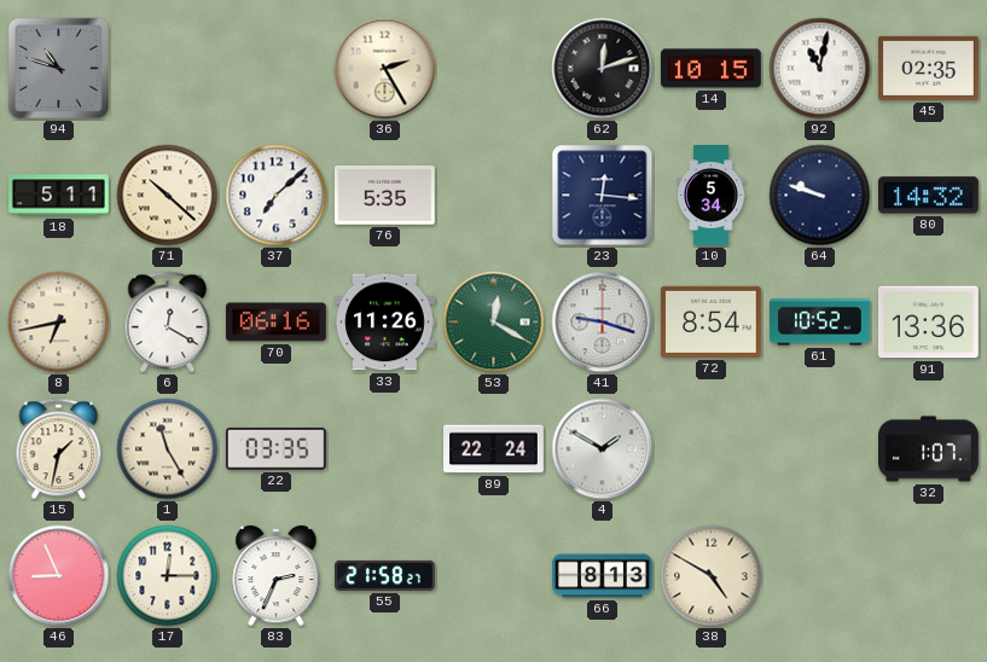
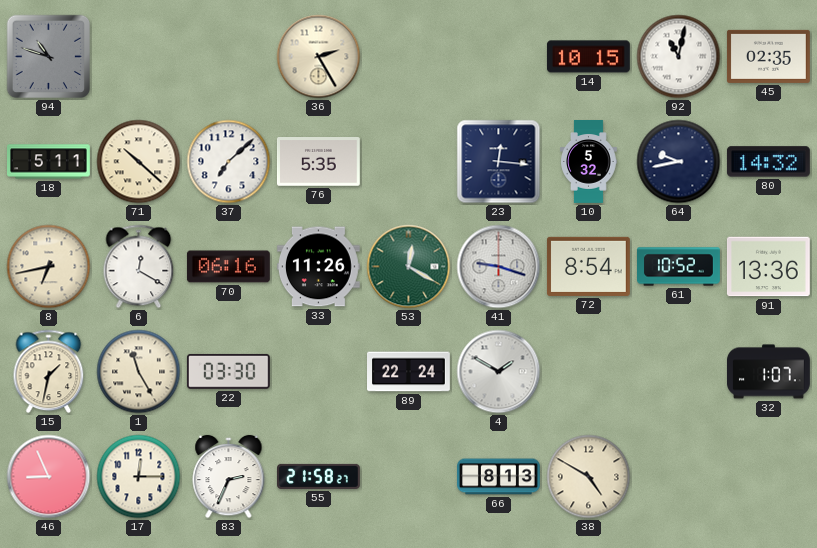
62: 12:12 -> none
10: 5:34 -> 5:32
64: 9:48 -> 9:43
22: 03:35 -> 03:30
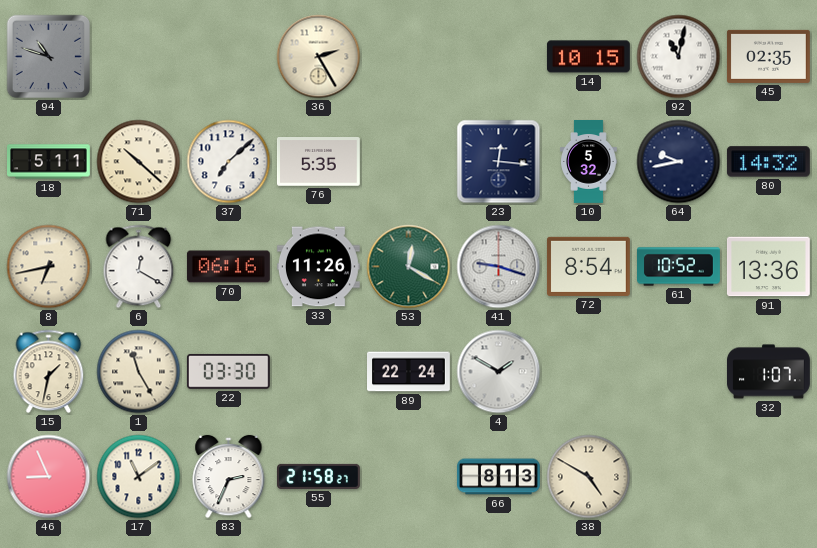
17: 12:15 -> 11:09
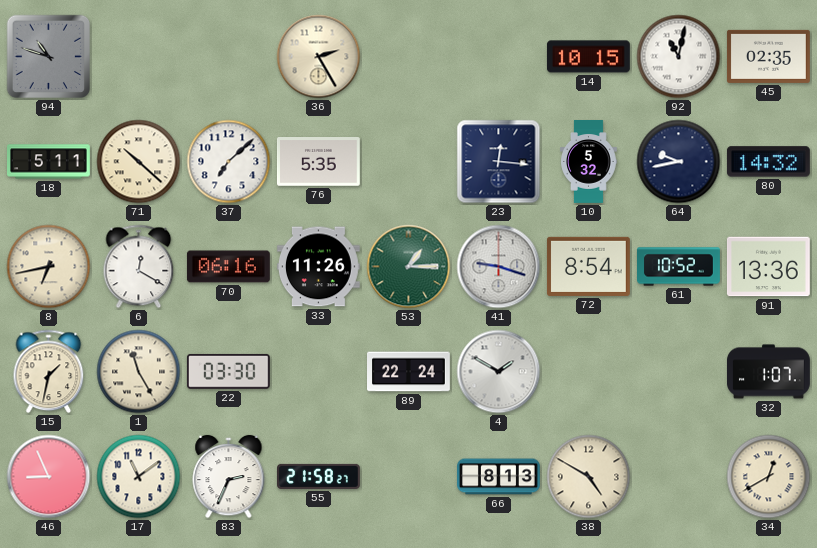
53: 12:20 -> 1:15
34: none -> 12:40
